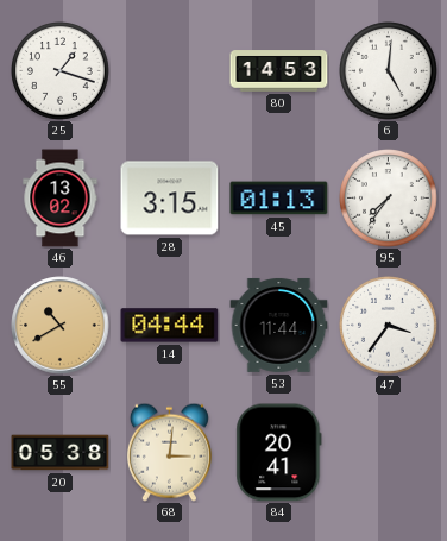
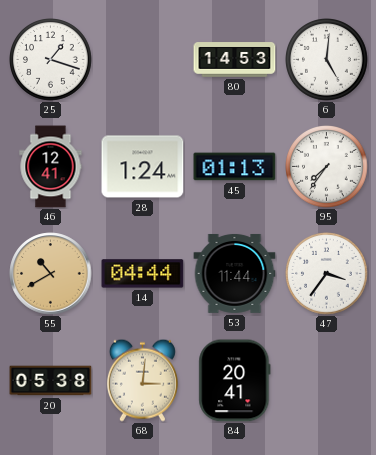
46: 13:02 -> 12:41
28: 3:15 -> 1:24
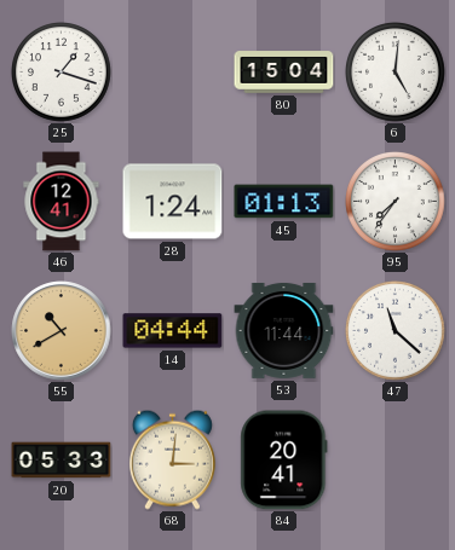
80: 14:53 -> 15:04
47: 3:36 -> 11:22
20: 05:38 -> 05:33
